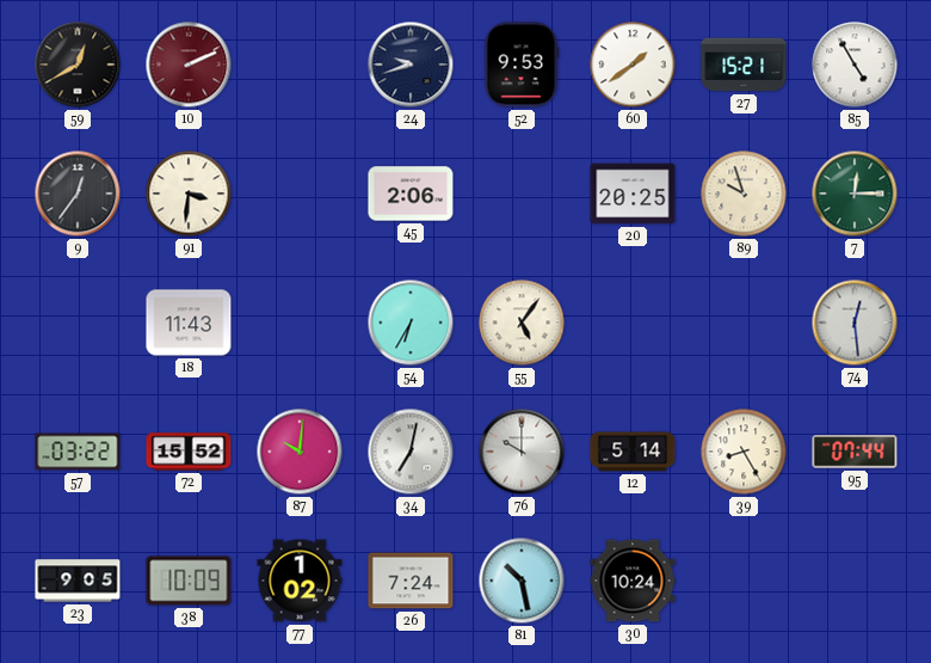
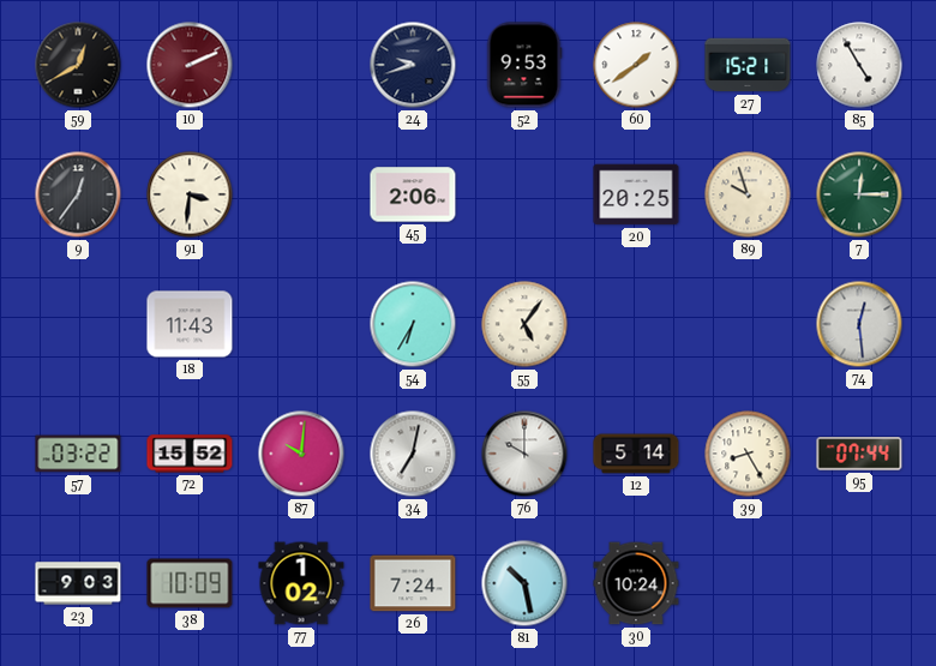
23: 9:05 -> 9:03
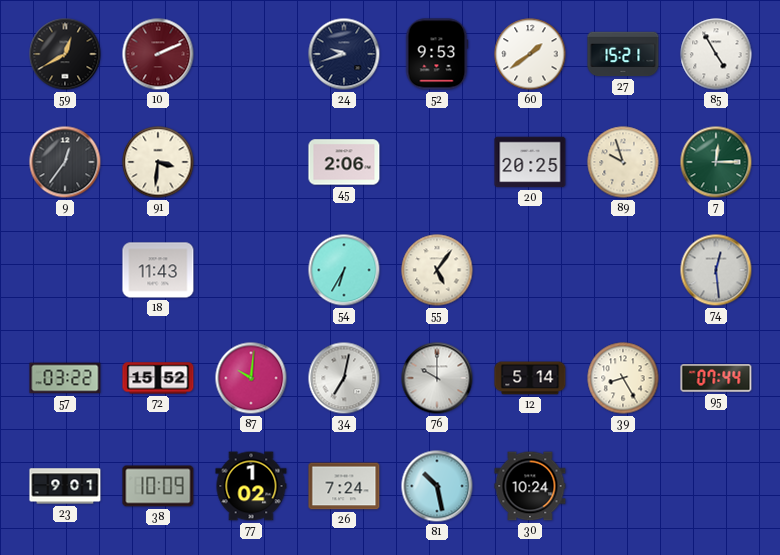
23: 9:03 -> 9:01
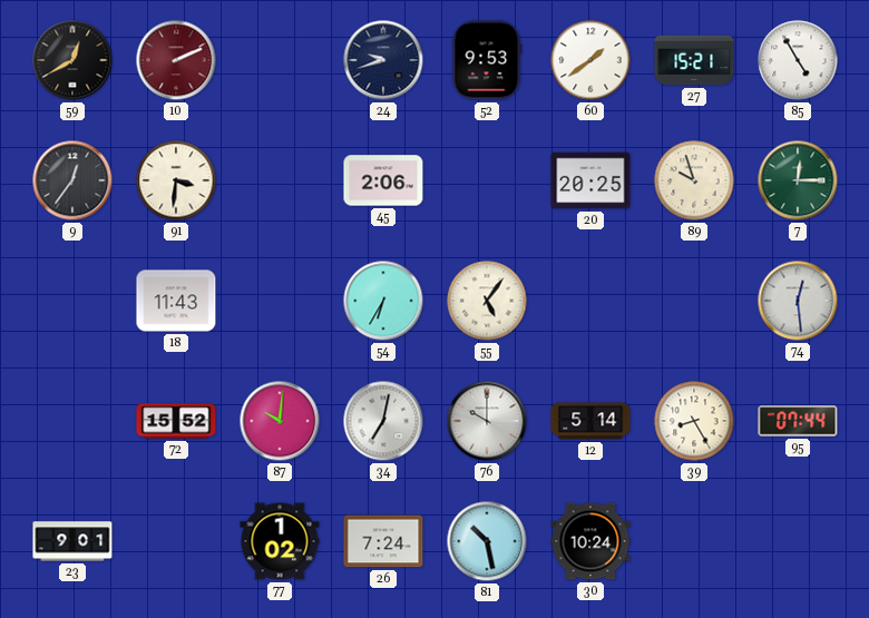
57: 03:22 -> none
38: 10:09 -> none
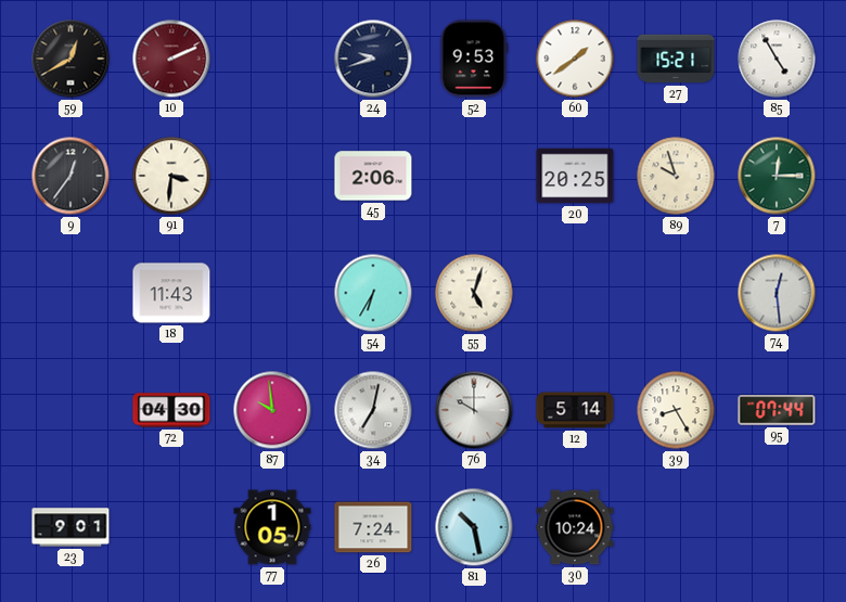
55: 5:06 -> 5:03
72: 15:52 -> 04:30
87: 10:01 -> 9:59
77: 1:02 -> 1:05
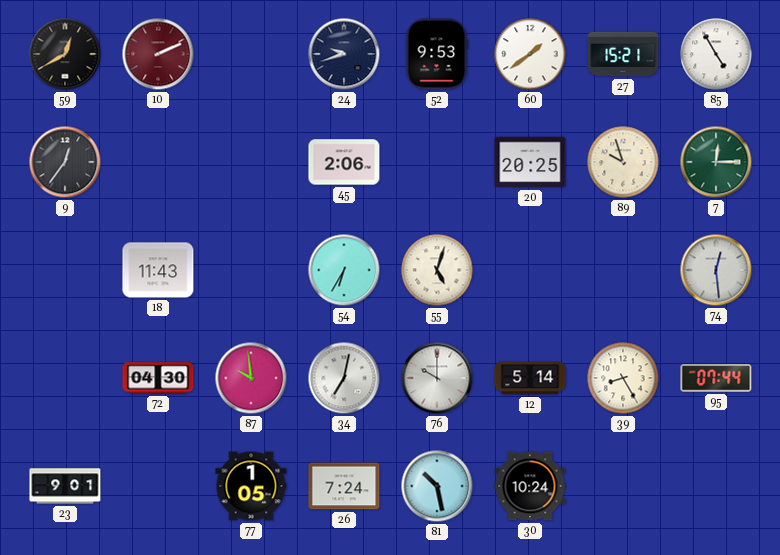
91: 3:31 -> none
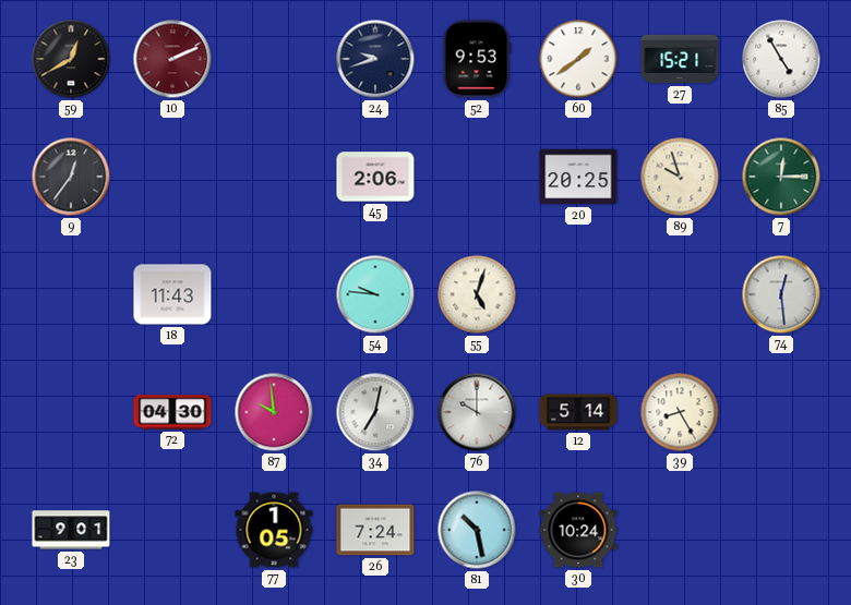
54: 6:35 -> 9:46
95: 07:44 -> none
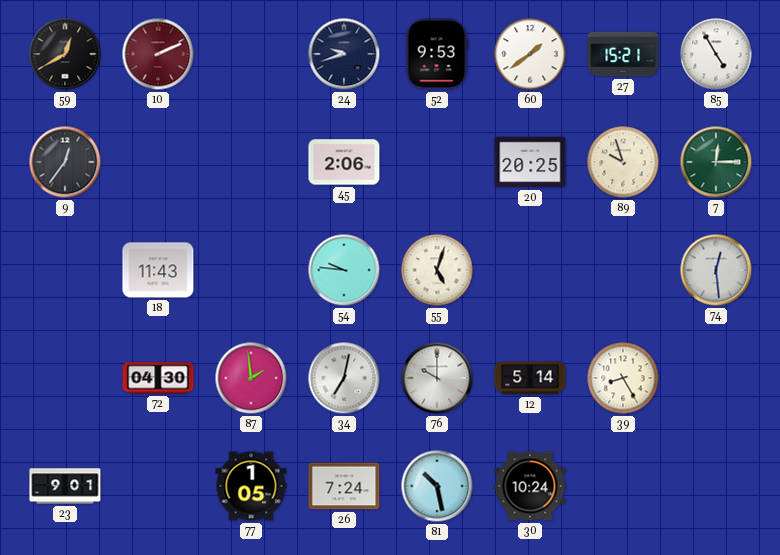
87: 9:59 -> 1:59
